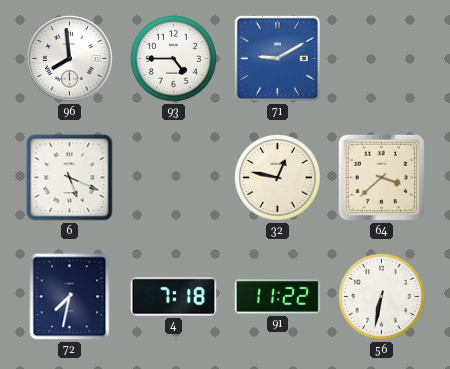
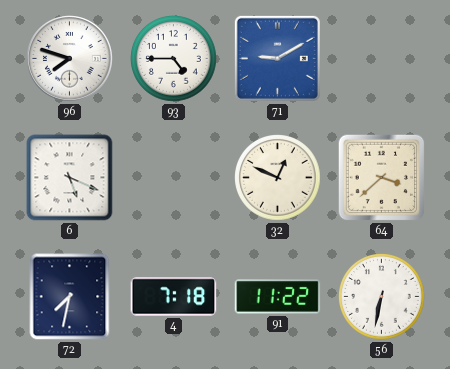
96: 7:59 -> 7:48
32: 12:47 -> 12:49
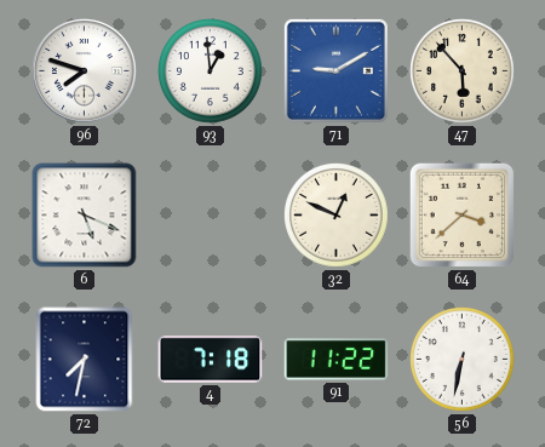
93: 4:45 -> 12:59
47: none -> 5:53
